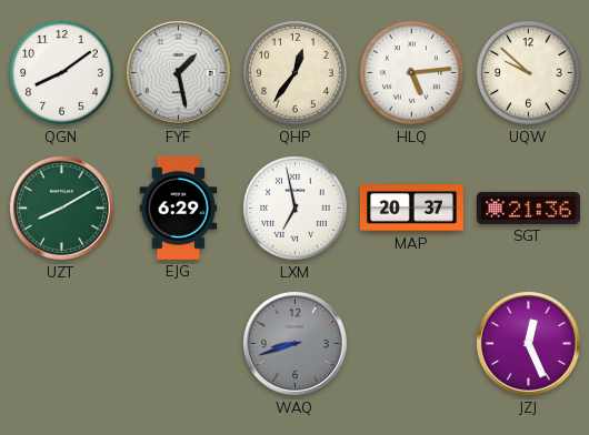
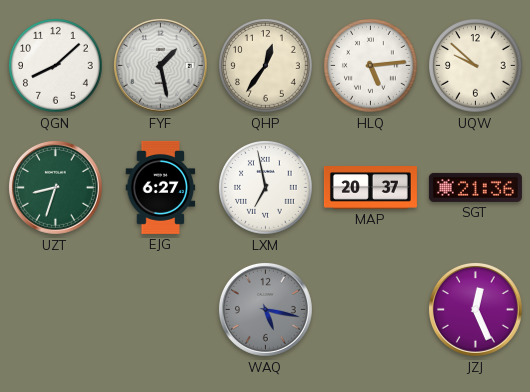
QGN: 8:09 -> 8:08
UZT: 8:10 -> 8:33
EJG: 6:29 -> 6:27
WAQ: 8:42 -> 5:17
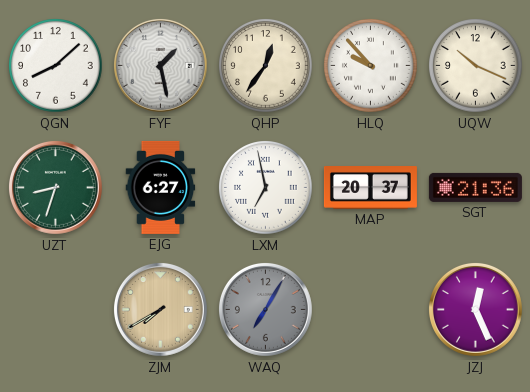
HLQ: 5:14 -> 9:53
UQW: 9:52 -> 10:19
ZJM: none -> 7:40
WAQ: 5:17 -> 7:05
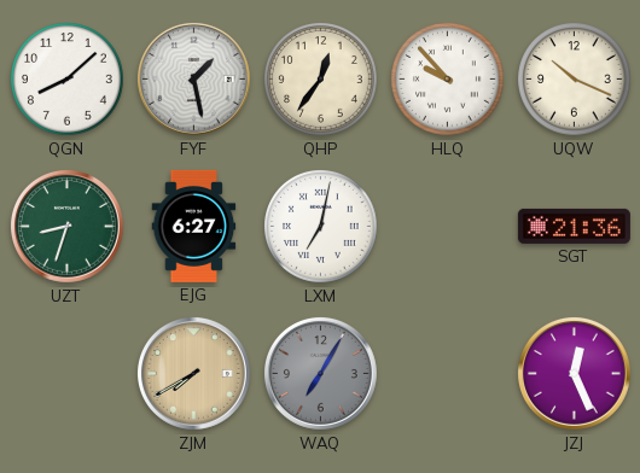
LXM: 6:58 -> 7:02
MAP: 20:37 -> none
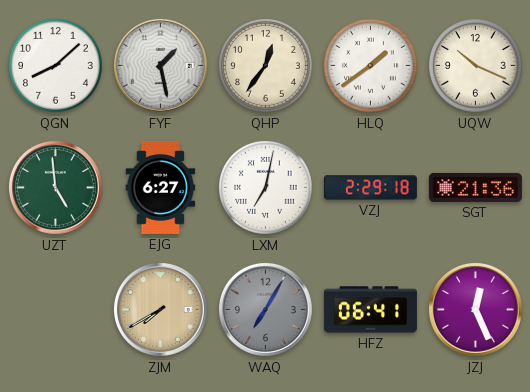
HLQ: 9:53 -> 1:39
UZT: 8:33 -> 4:59
VZJ: none -> 2:29
HFZ: none -> 06:41
